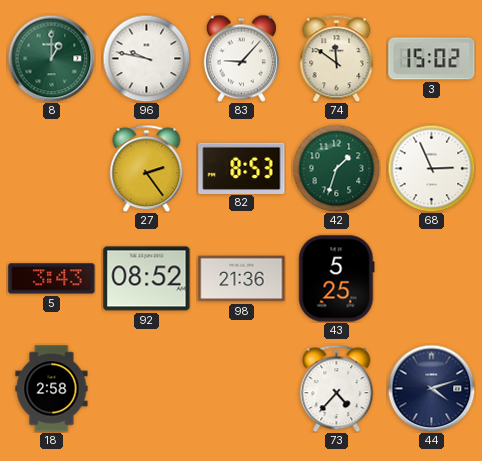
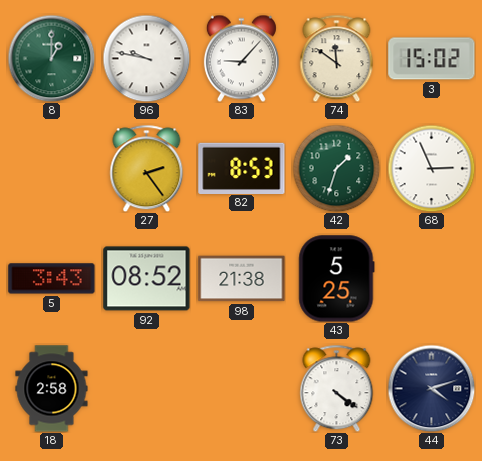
98: 21:36 -> 21:38
73: 4:37 -> 4:21
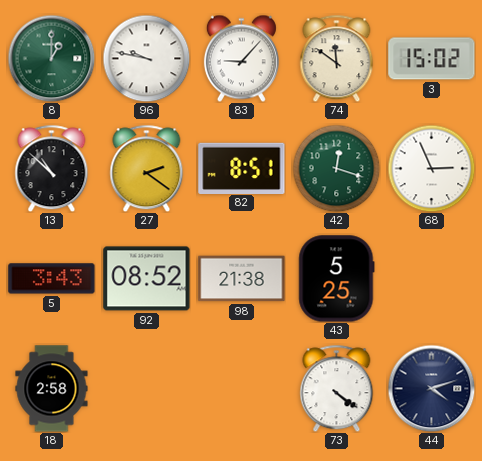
13: none -> 10:52
27: 2:24 -> 2:21
82: 8:53 -> 8:51
42: 1:33 -> 12:18
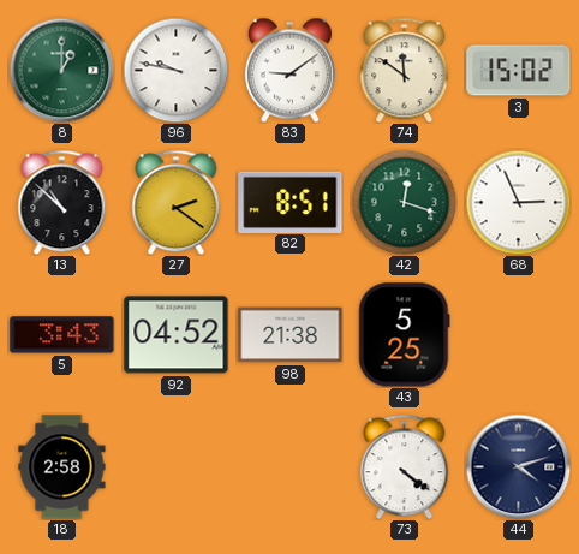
83: 9:07 -> 9:09
92: 08:52 -> 04:52
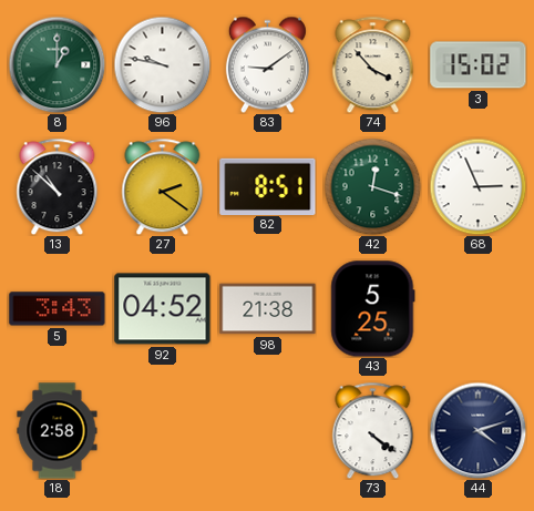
74: 11:51 -> 3:53
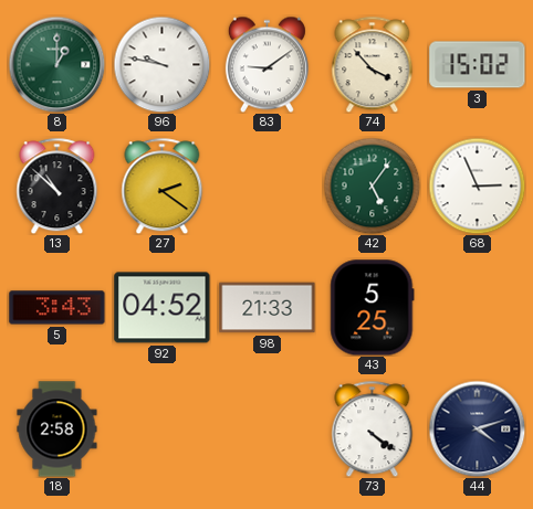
82: 8:51 -> none
42: 12:18 -> 5:06
98: 21:38 -> 21:33
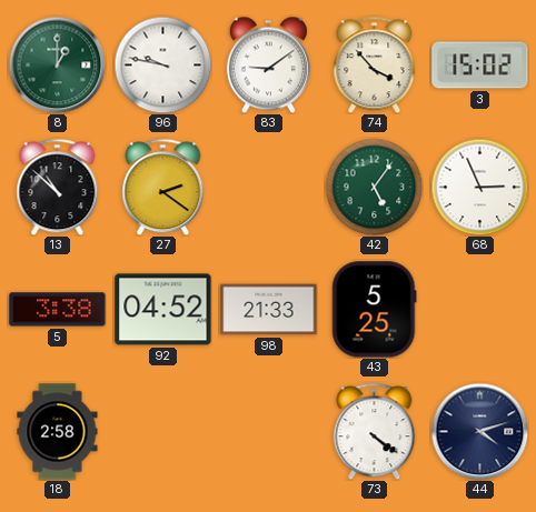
5: 3:43 -> 3:38
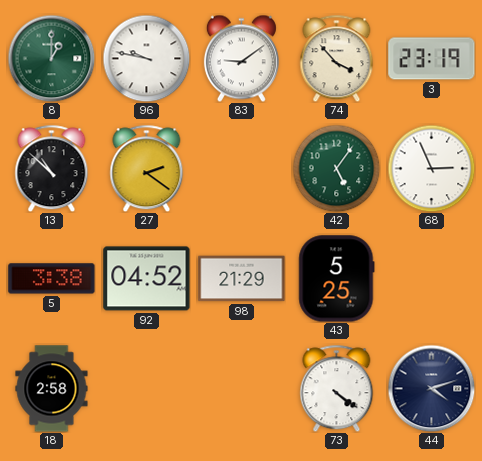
3: 15:02 -> 23:19
98: 21:33 -> 21:29
